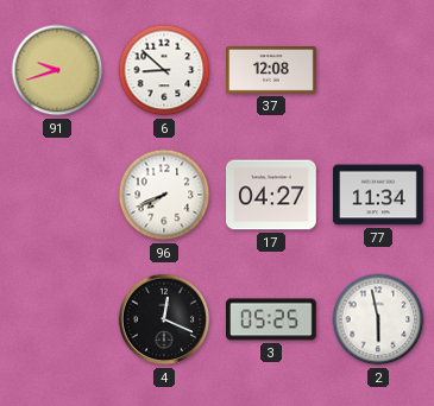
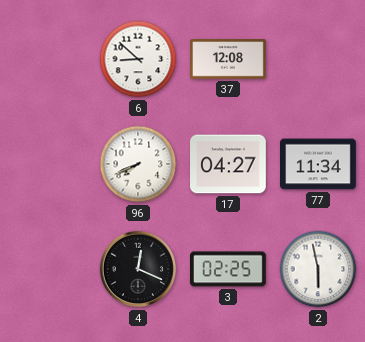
91: 9:42 -> none
3: 05:25 -> 02:25
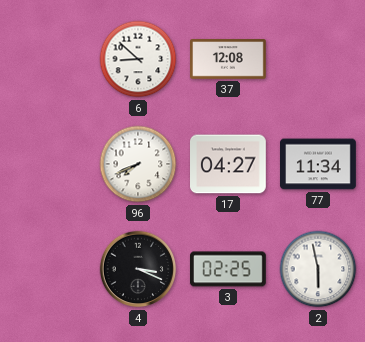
4: 12:19 -> 3:19
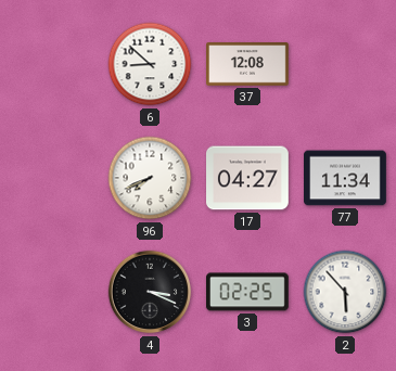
2: 5:58 -> 5:53
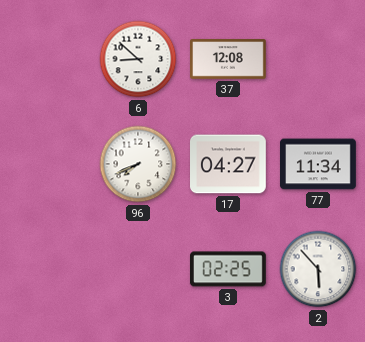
4: 3:19 -> none
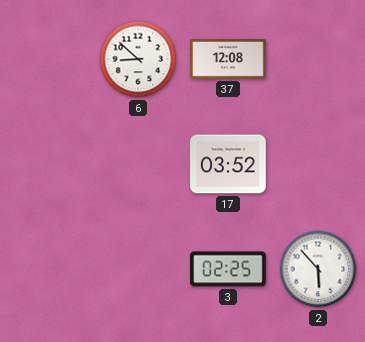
96: 7:41 -> none
17: 04:27 -> 03:52
77: 11:34 -> none
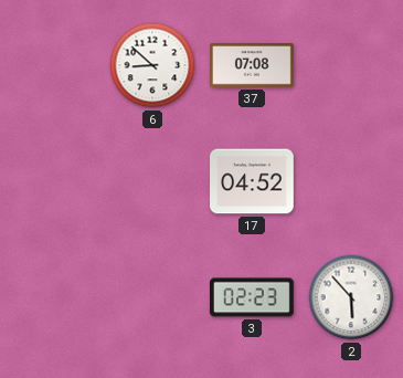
37: 12:08 -> 07:08
17: 03:52 -> 04:52
3: 02:25 -> 02:23
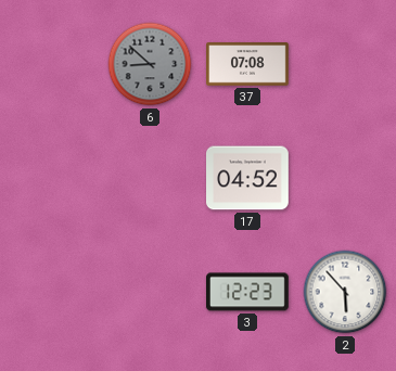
6 dial: white -> grey
3: 02:23 -> 12:23
